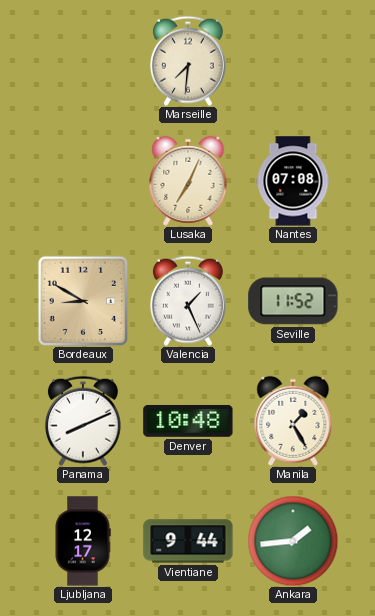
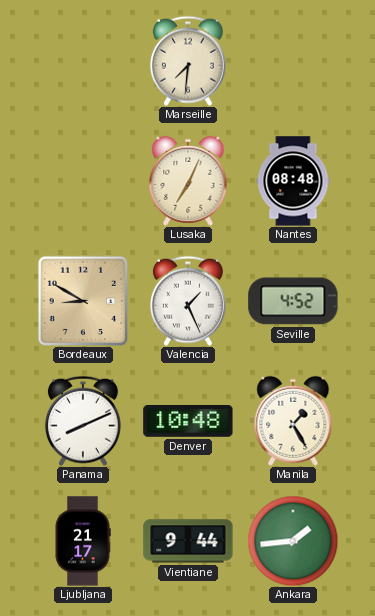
Nantes: 07:08 -> 08:48
Seville: 11:52 -> 4:52
Ljubljana: 12:17 -> 21:17
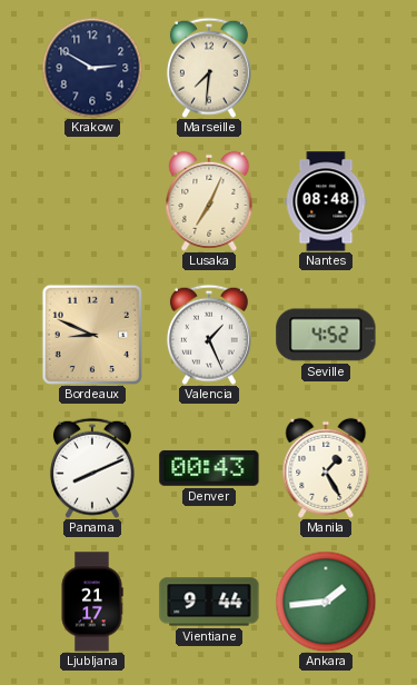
Krakow: none -> 2:50
Bordeaux: 8:50 -> 8:49
Denver: 10:48 -> 00:43
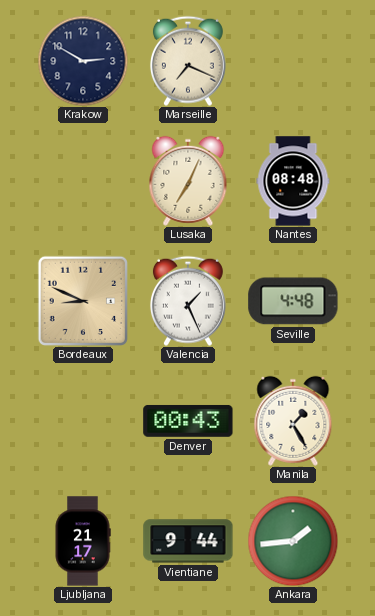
Marseille: 7:31 -> 7:19
Seville: 4:52 -> 4:48
Panama: 8:11 -> none
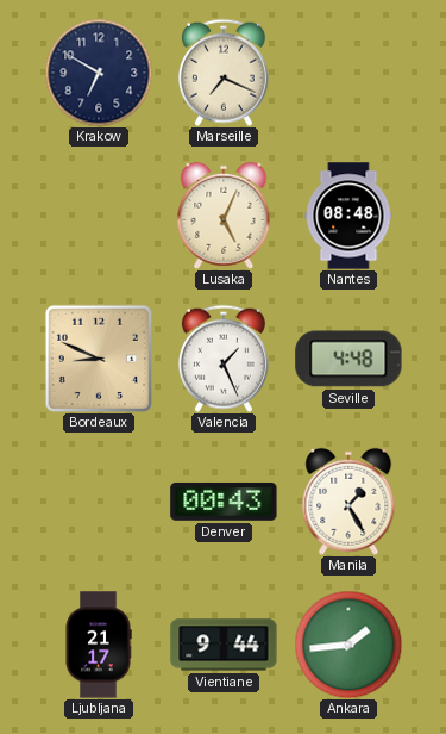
Krakow: 2:50 -> 6:50
Lusaka: 7:04 -> 5:04
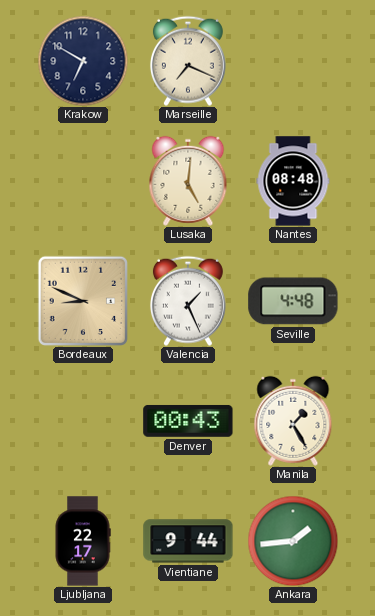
Lusaka: 5:04 -> 5:01
Ljubljana: 21:17 -> 22:17
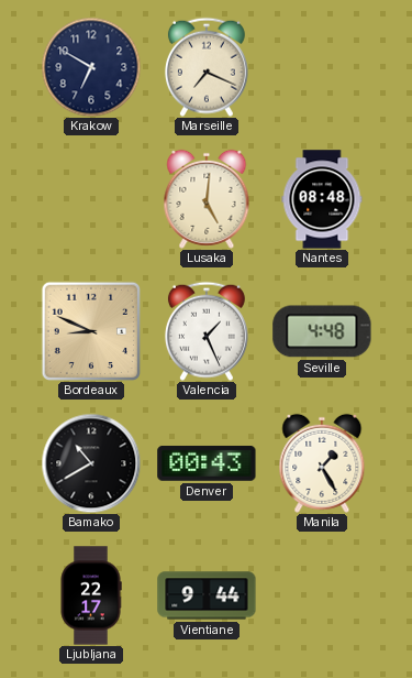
Bamako: none -> 10:40
Ankara: 1:44 -> none
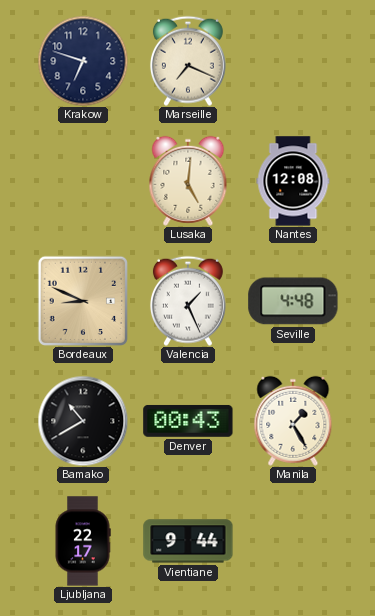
Krakow: 6:50 -> 6:48
Nantes: 08:48 -> 12:08
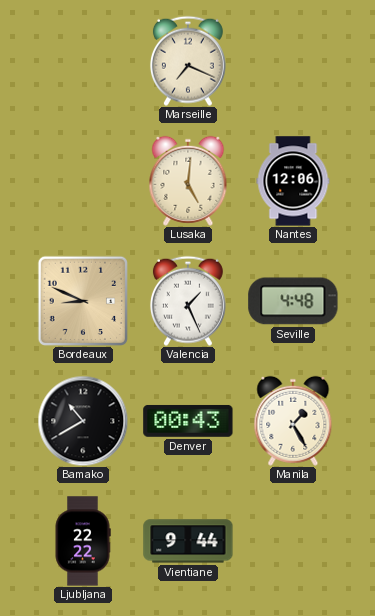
Krakow: 6:48 -> none
Nantes: 12:08 -> 12:06
Ljubljana: 22:17 -> 22:22
